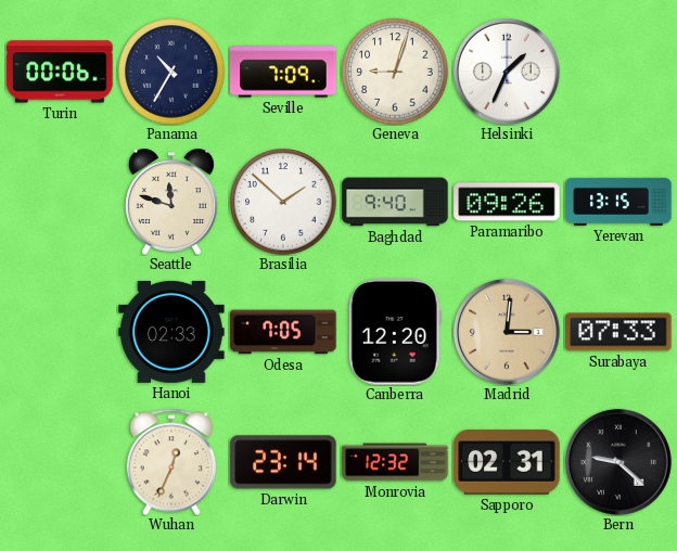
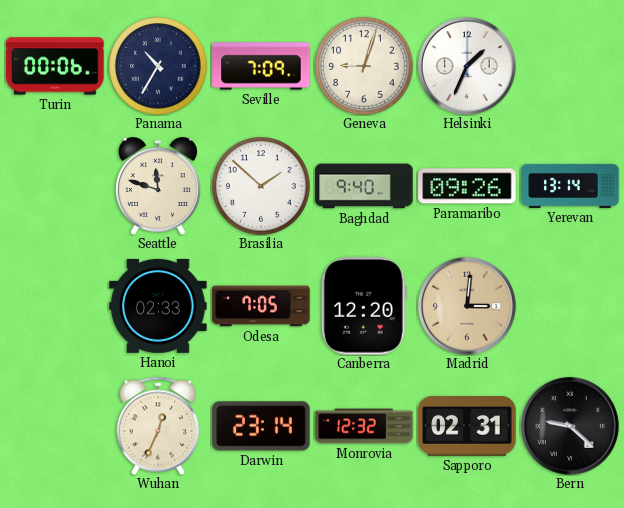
Yerevan: 13:15 -> 13:14
Surabaya: 07:33 -> none
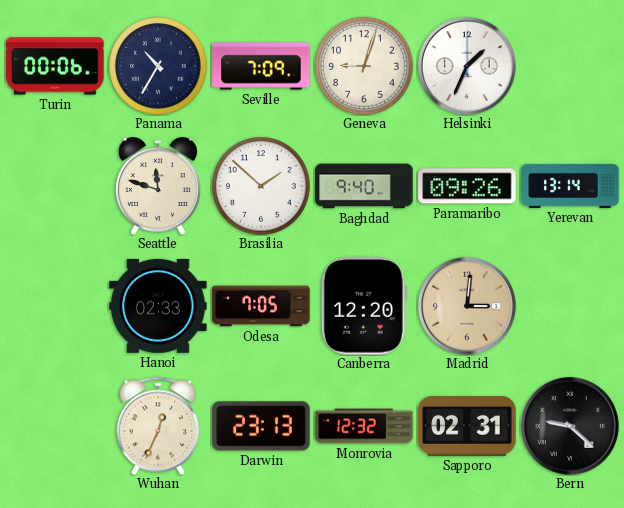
Darwin: 23:14 -> 23:13
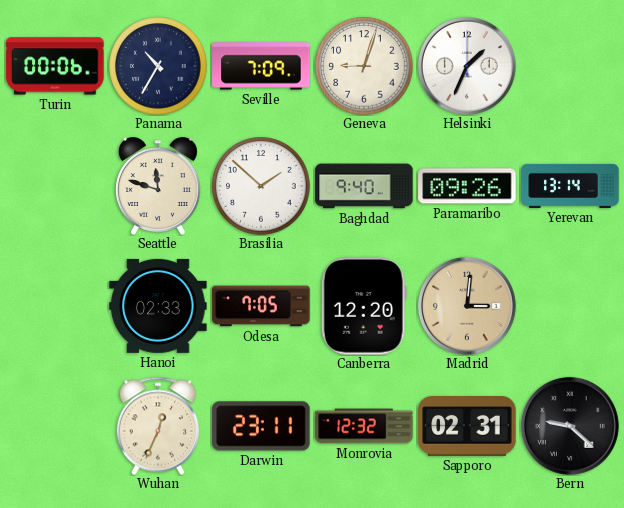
Darwin: 23:13 -> 23:11
